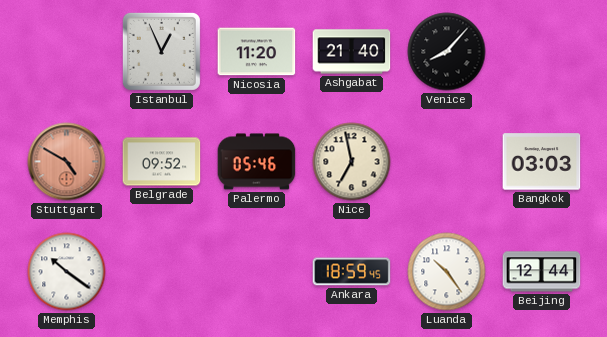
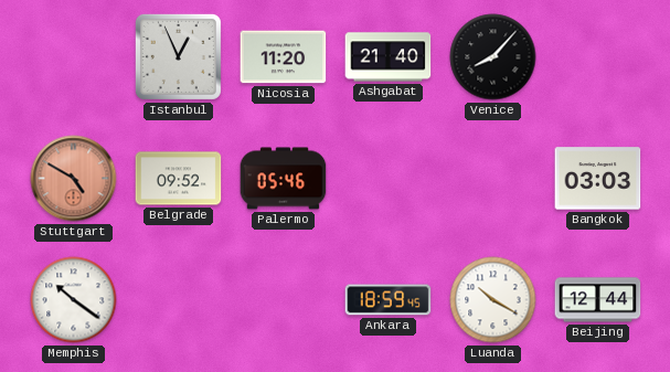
Nice: 6:58 -> none
Luanda: 10:24 -> 10:20
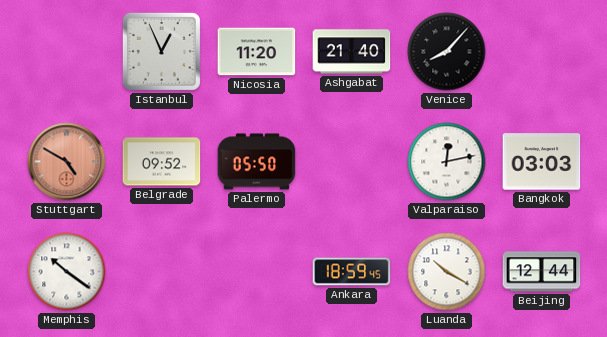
Palermo: 05:46 -> 05:50
Valparaiso: none -> 12:13
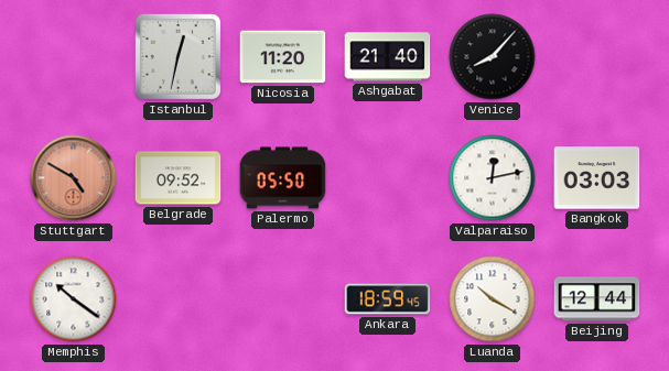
Istanbul: 12:56 -> 12:32
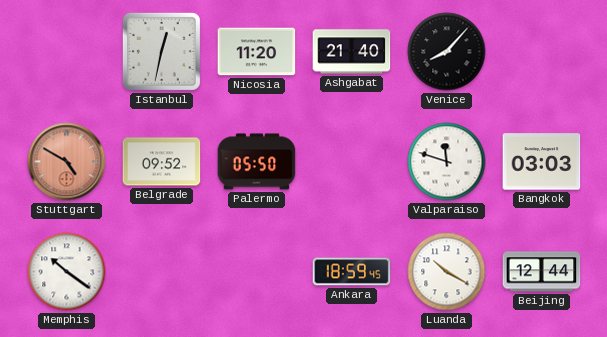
Valparaiso: 12:13 -> 11:48
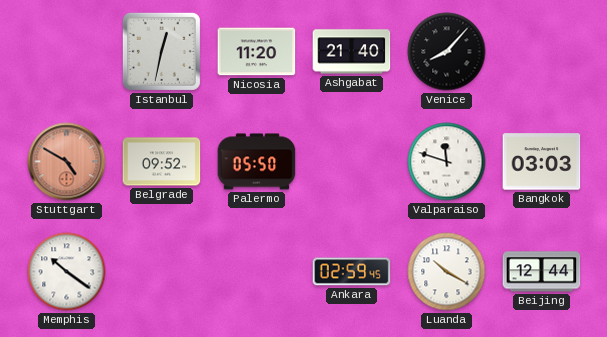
Ankara: 18:59 -> 02:59
